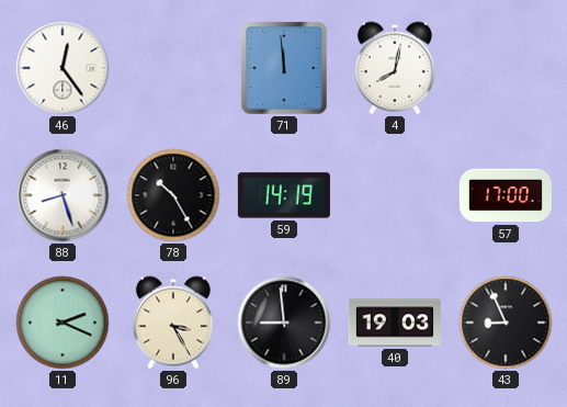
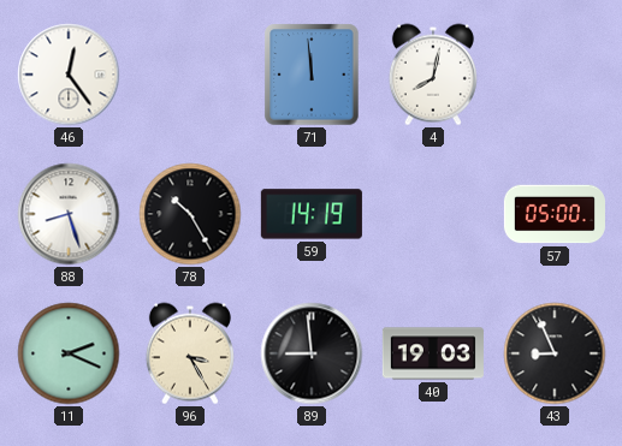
57: 17:00 -> 05:00
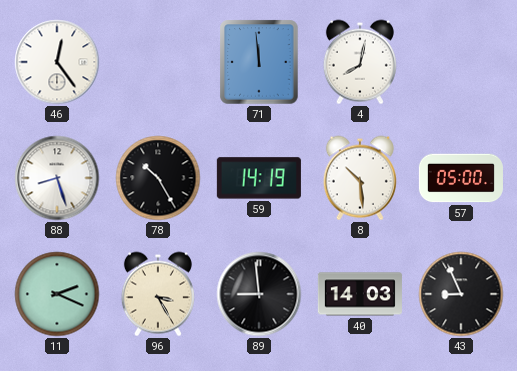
8: none -> 10:29
40: 19:03 -> 14:03
